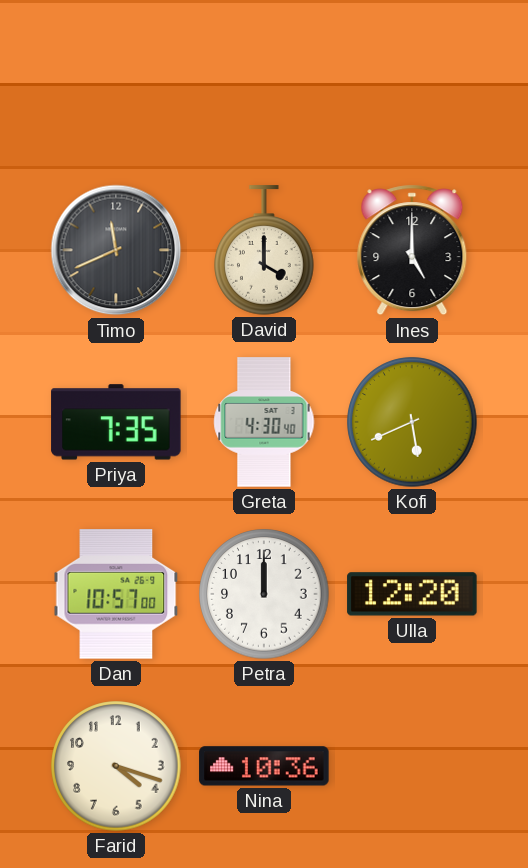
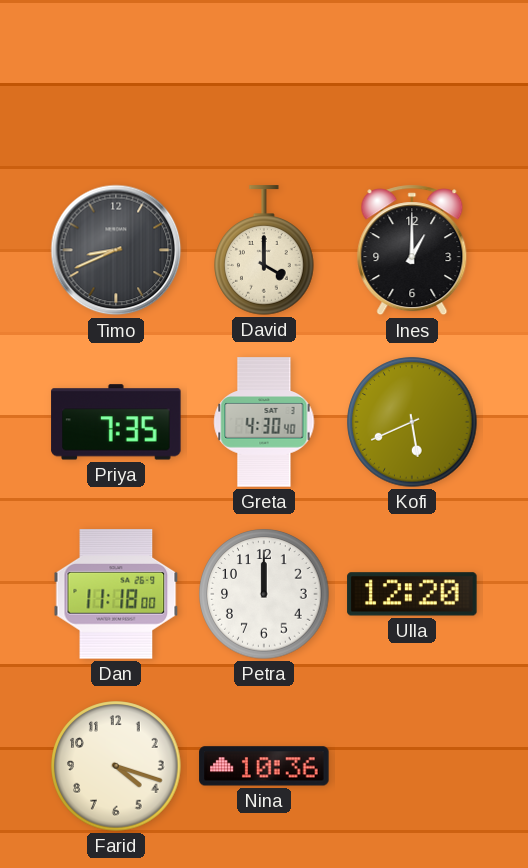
Timo: 11:41 -> 8:41
Ines: 5:00 -> 1:00
Dan: 10:57 -> 11:18
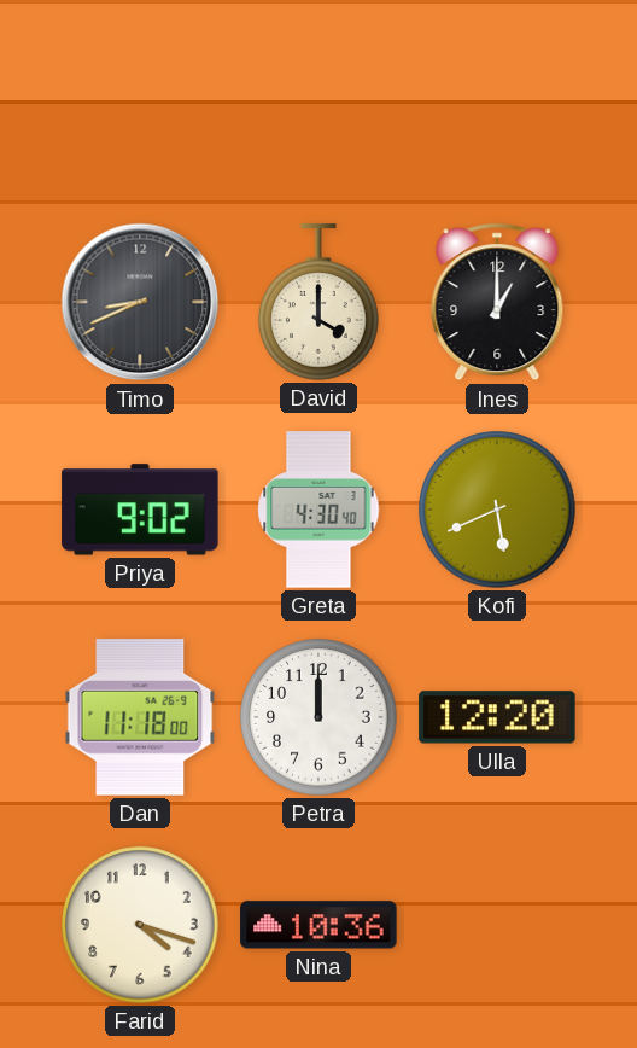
Priya: 7:35 -> 9:02
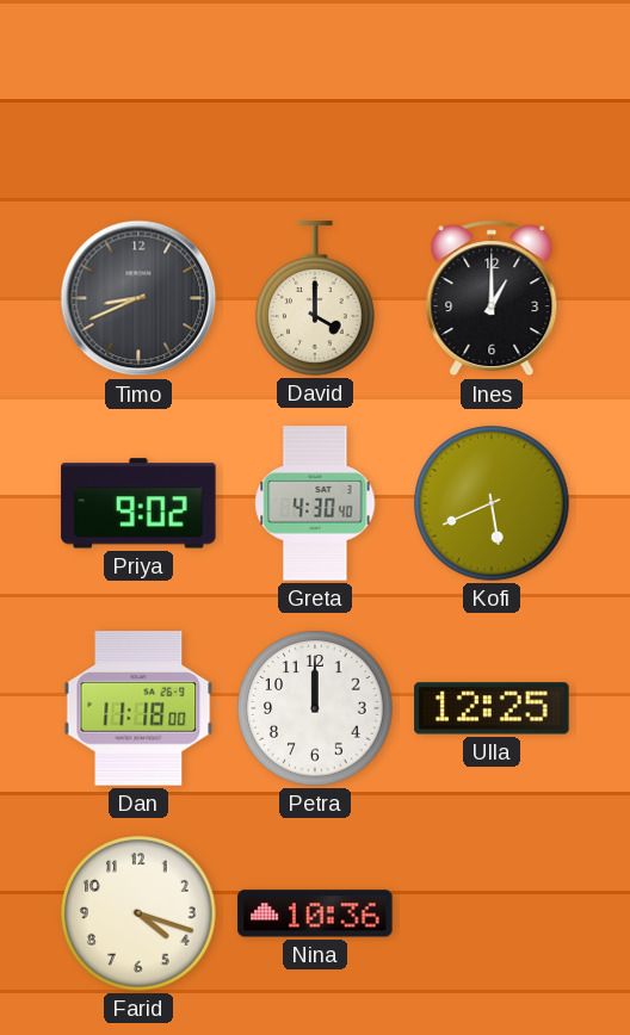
Ulla: 12:20 -> 12:25
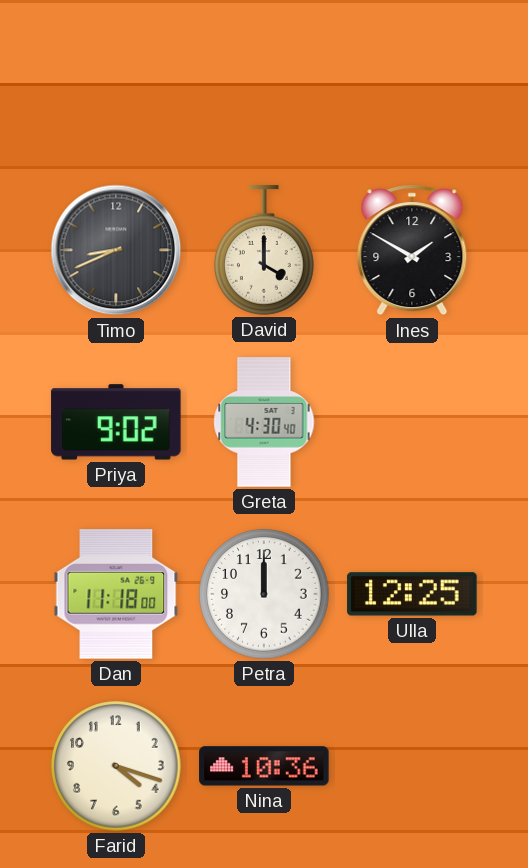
Ines: 1:00 -> 1:50
Kofi: 5:41 -> none
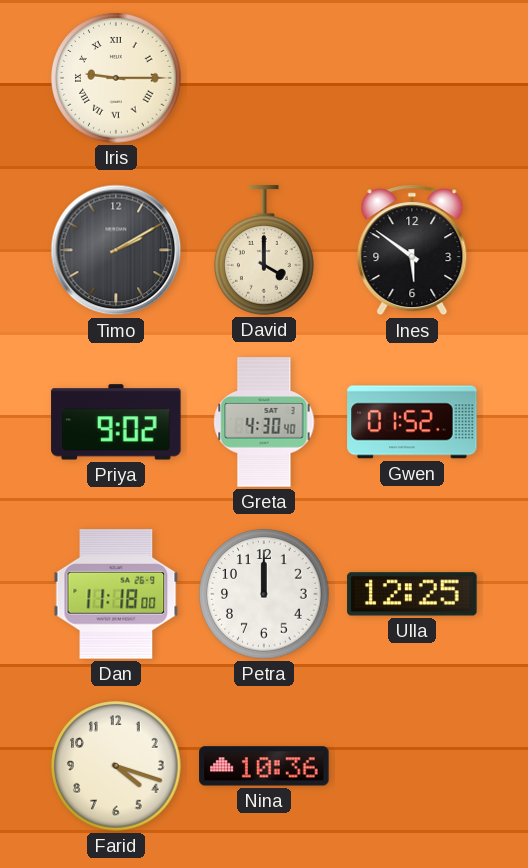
Iris: none -> 9:15
Timo: 8:41 -> 2:10
Ines: 1:50 -> 5:51
Gwen: none -> 01:52
